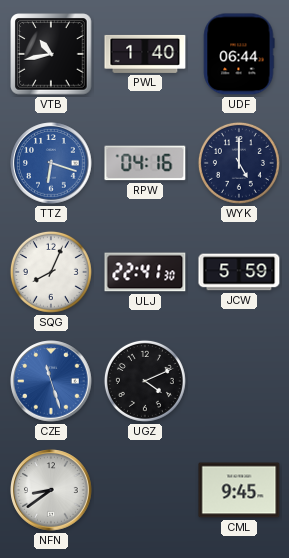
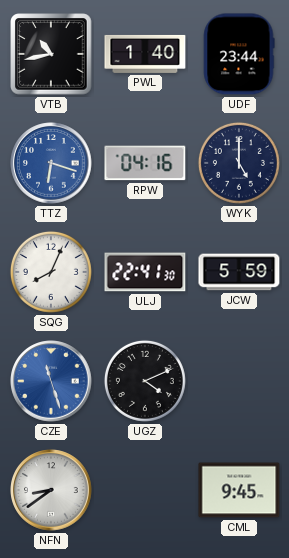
UDF: 06:44 -> 23:44
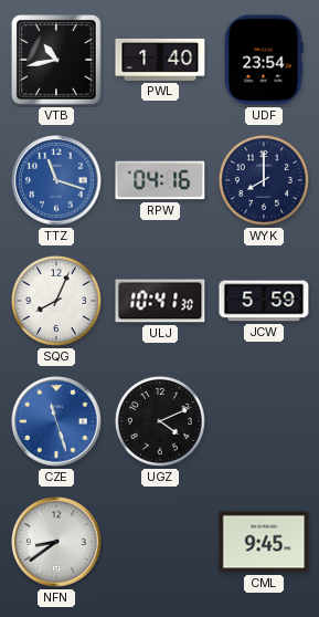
UDF: 23:44 -> 23:54
TTZ: 6:18 -> 11:18
WYK: 5:00 -> 8:00
ULJ: 22:41 -> 10:41
